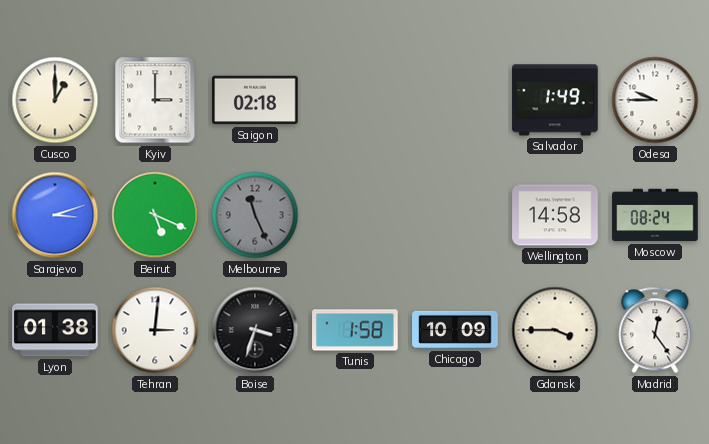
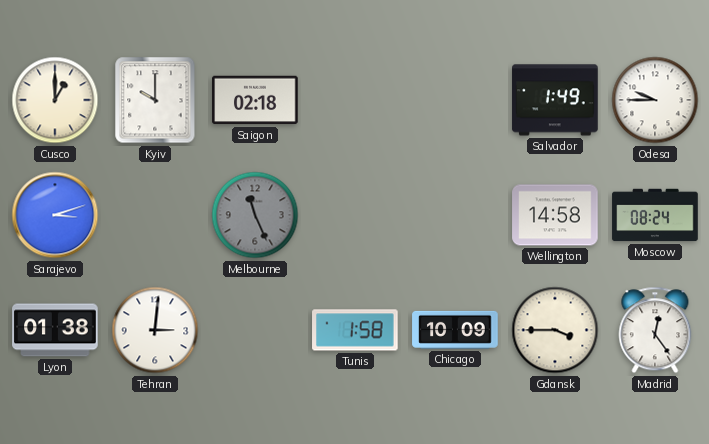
Kyiv: 3:00 -> 10:00
Beirut: 5:19 -> none
Boise: 3:33 -> none
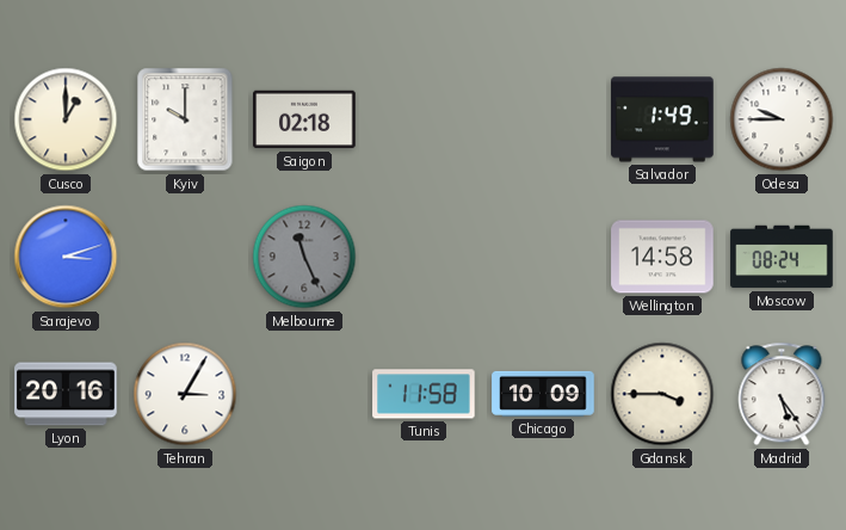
Lyon: 01:38 -> 20:16
Tehran: 3:01 -> 3:05
Tunis: 1:58 -> 11:58
Madrid: 12:24 -> 5:24
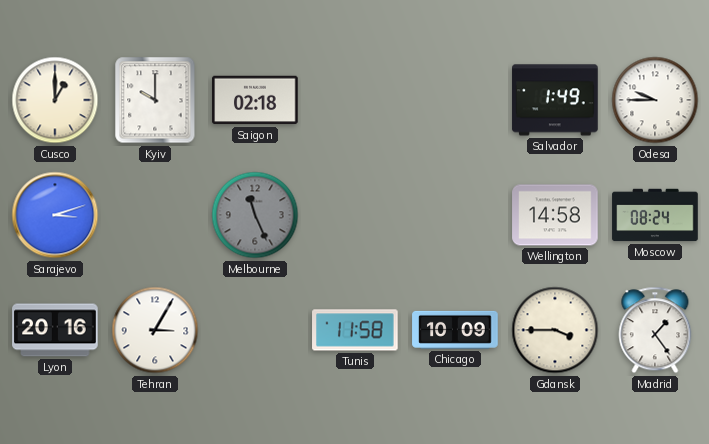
Madrid: 5:24 -> 1:24
